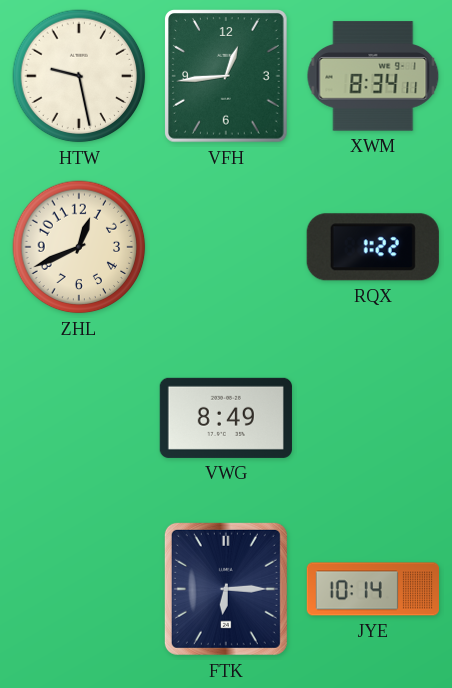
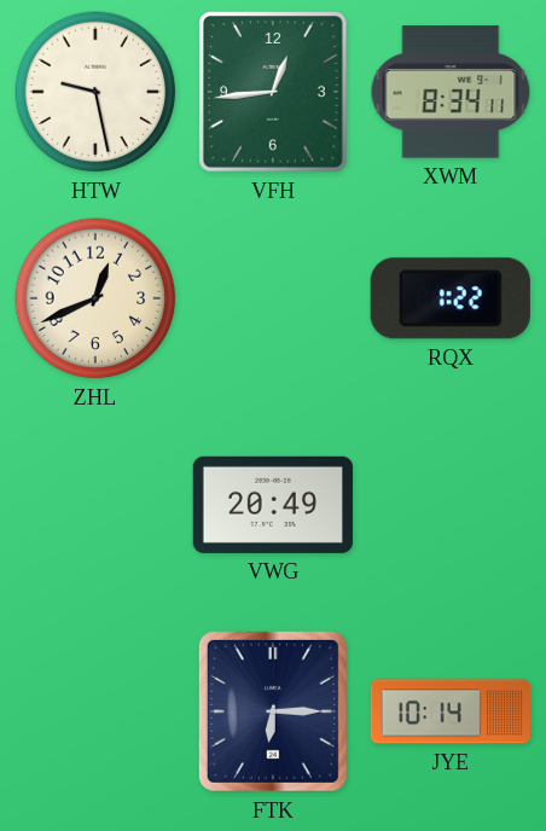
VWG: 8:49 -> 20:49
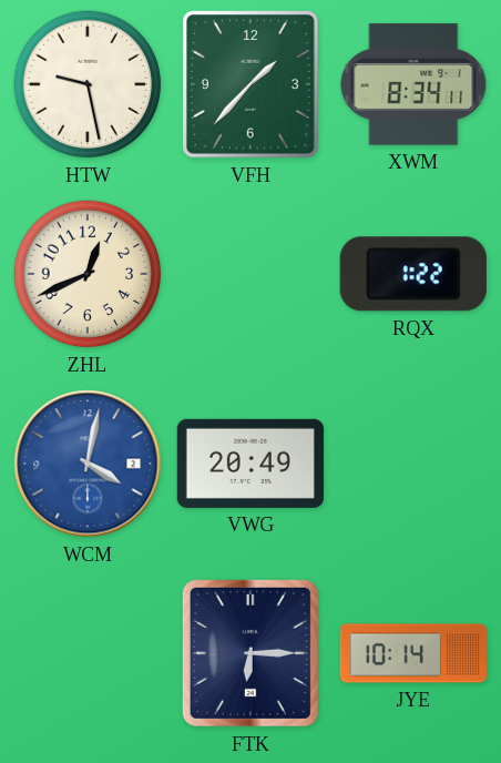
VFH: 12:44 -> 1:37
WCM: none -> 4:02
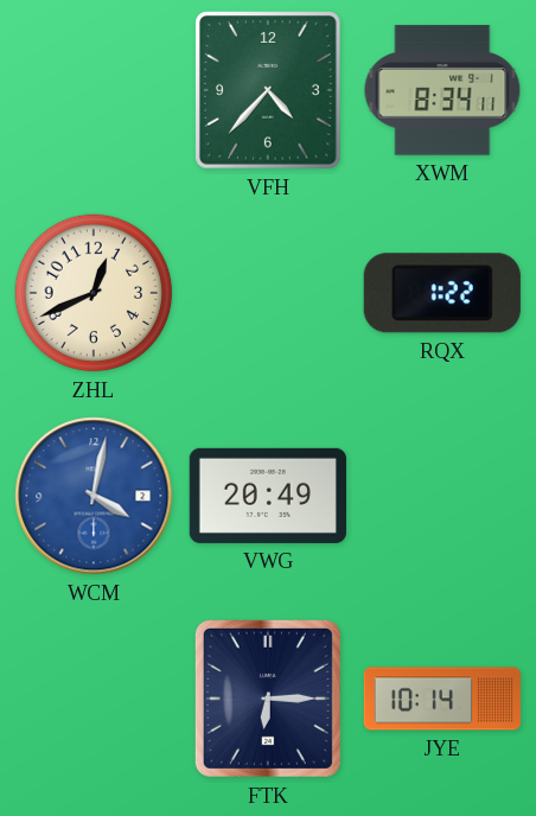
HTW: 9:28 -> none
VFH: 1:37 -> 4:37
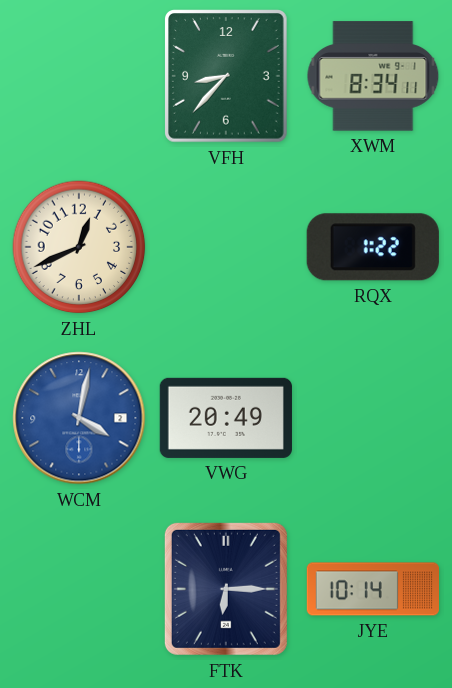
VFH: 4:37 -> 8:37
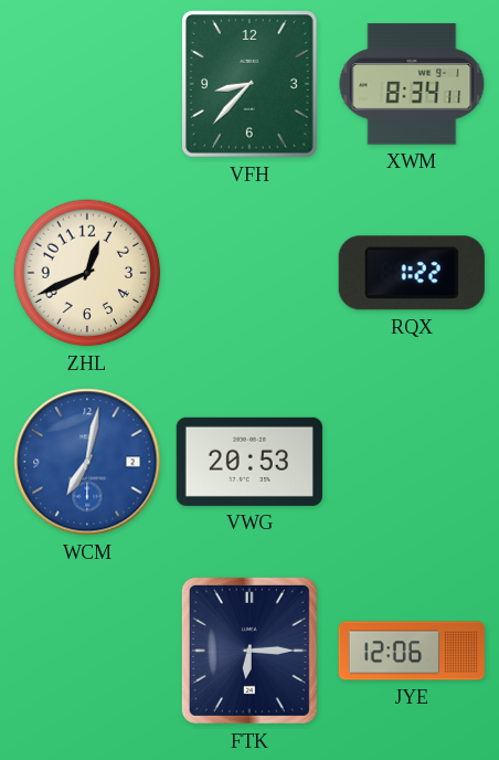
WCM: 4:02 -> 7:02
VWG: 20:49 -> 20:53
JYE: 10:14 -> 12:06
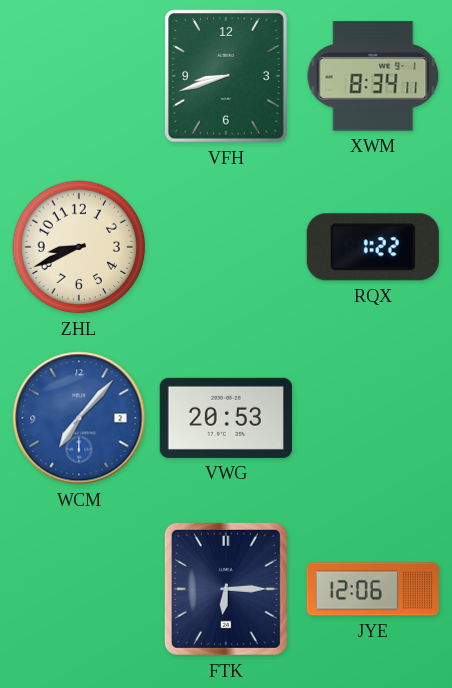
VFH: 8:37 -> 8:42
ZHL: 12:41 -> 8:41
WCM: 7:02 -> 7:07
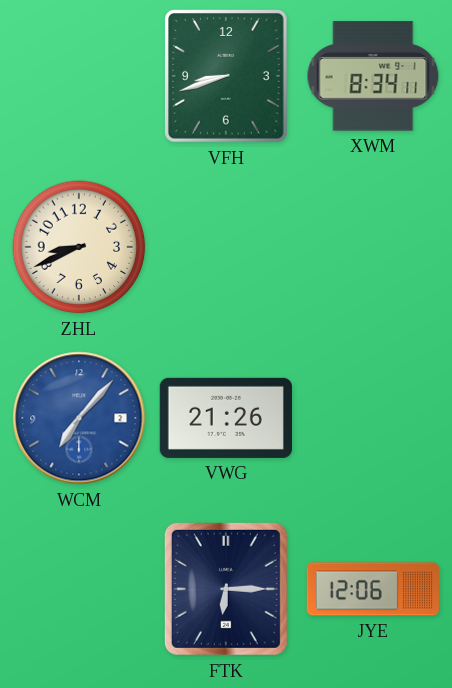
RQX: 1:22 -> none
VWG: 20:53 -> 21:26
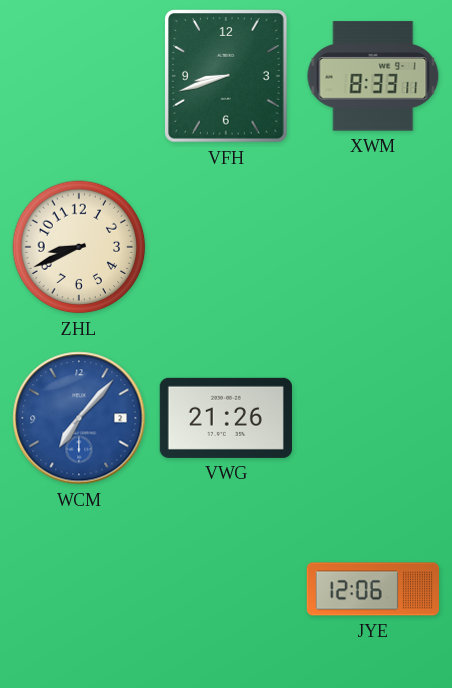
XWM: 8:34 -> 8:33
FTK: 6:15 -> none
